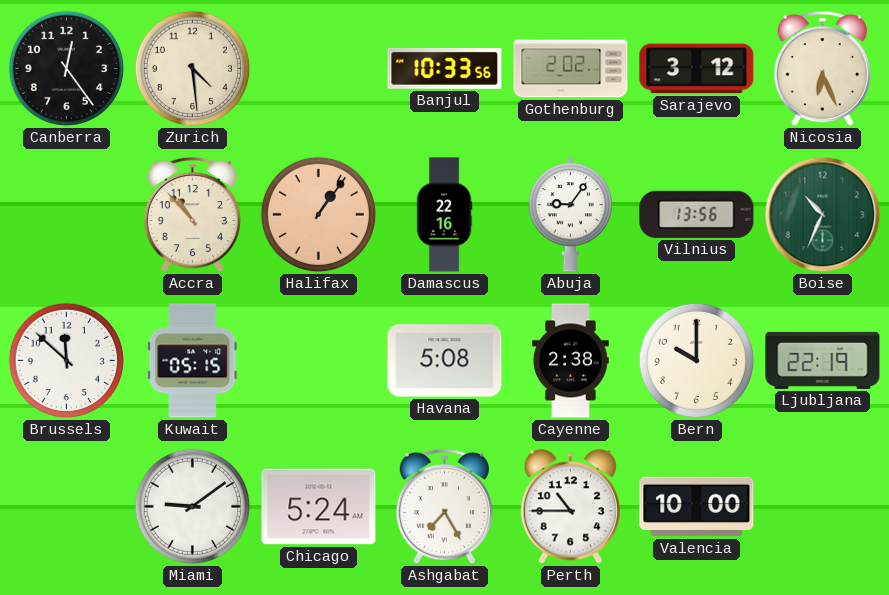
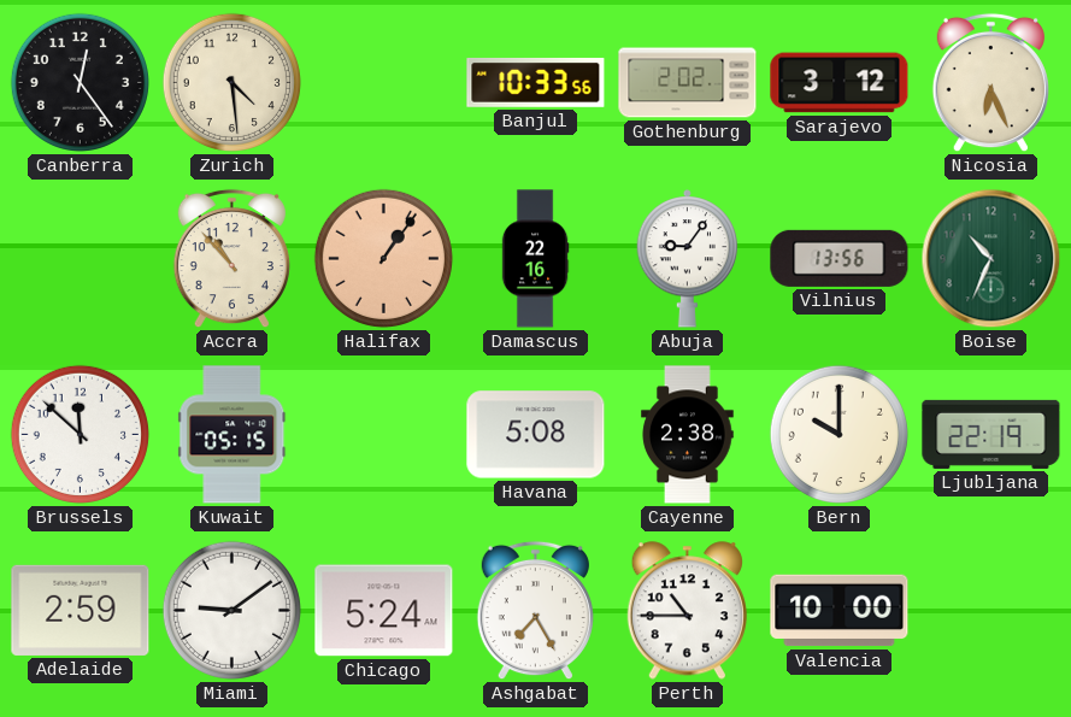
Adelaide: none -> 2:59
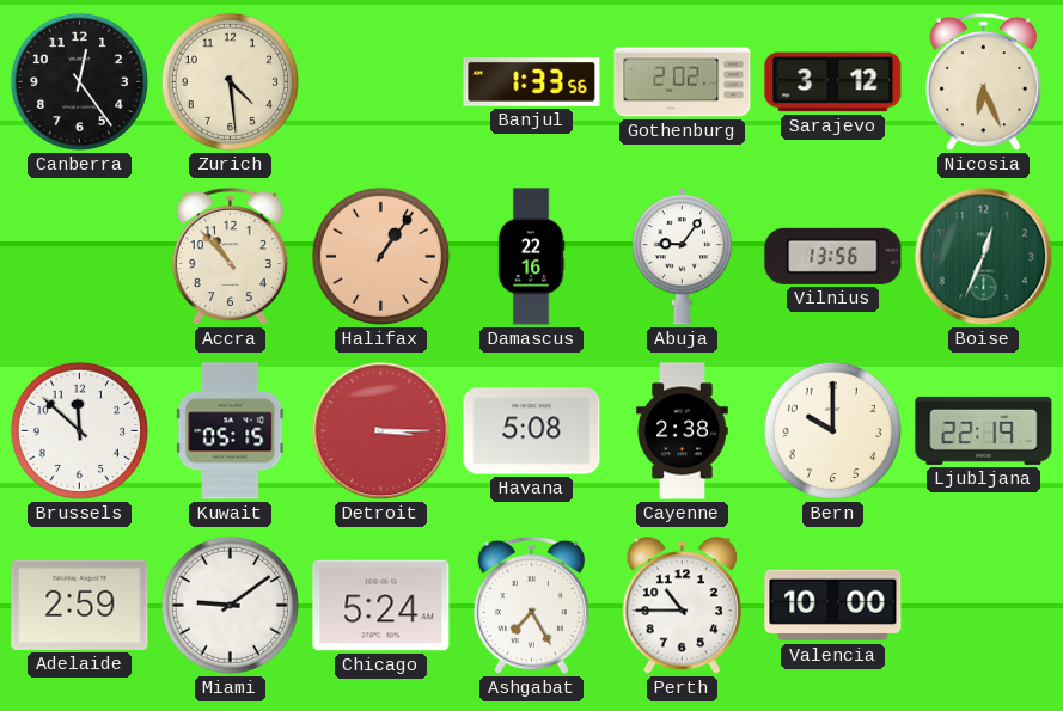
Banjul: 10:33 -> 1:33
Boise: 10:34 -> 12:34
Detroit: none -> 3:15
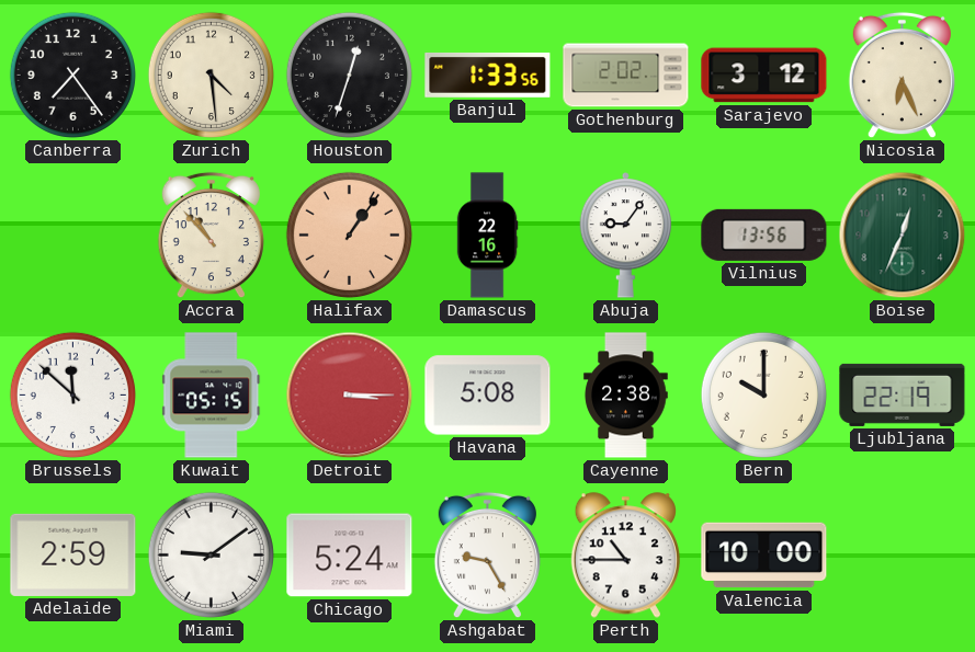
Canberra: 12:24 -> 7:24
Houston: none -> 12:33
Ashgabat: 7:25 -> 9:25
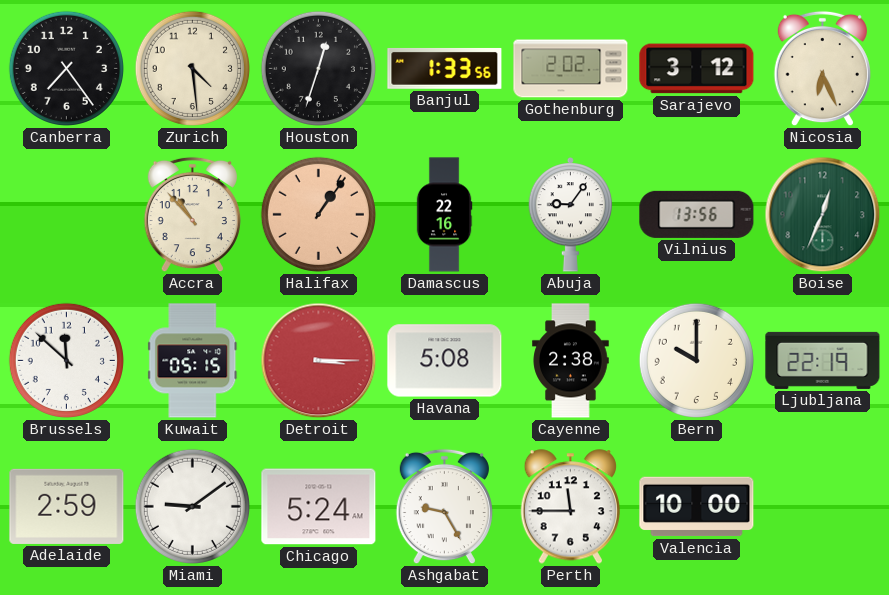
Perth: 10:45 -> 11:45
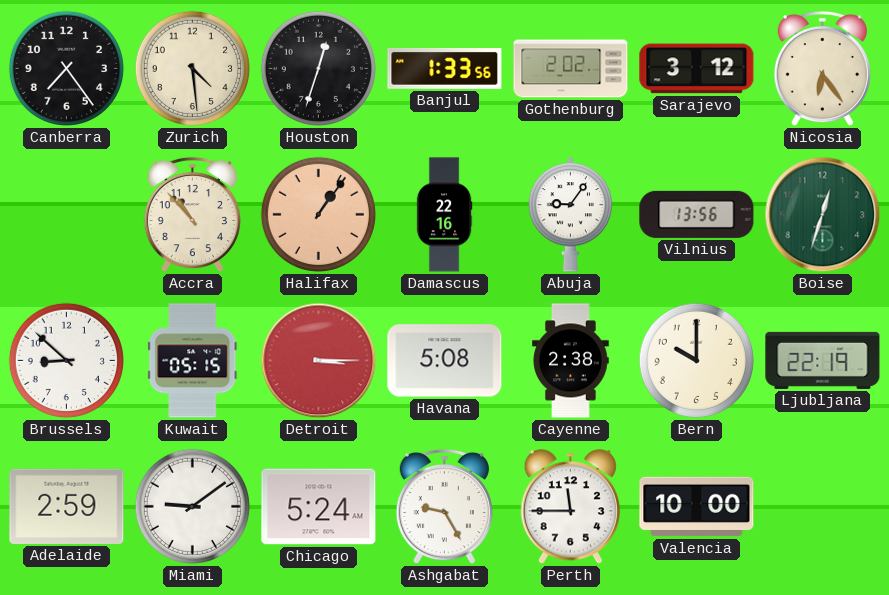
Nicosia: 6:26 -> 6:24
Boise: 12:34 -> 12:33
Brussels: 11:52 -> 8:52
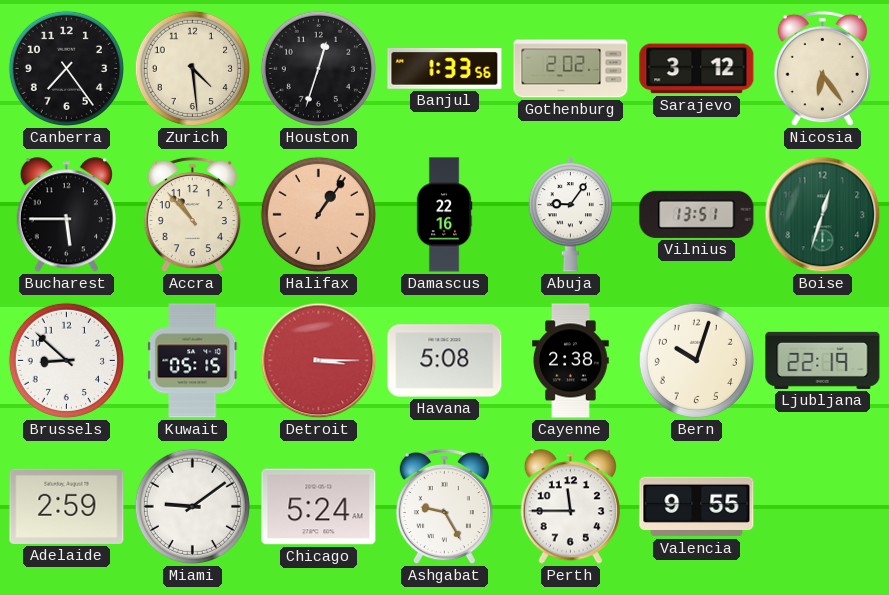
Bucharest: none -> 5:45
Vilnius: 13:56 -> 13:51
Bern: 10:00 -> 10:03
Valencia: 10:00 -> 9:55
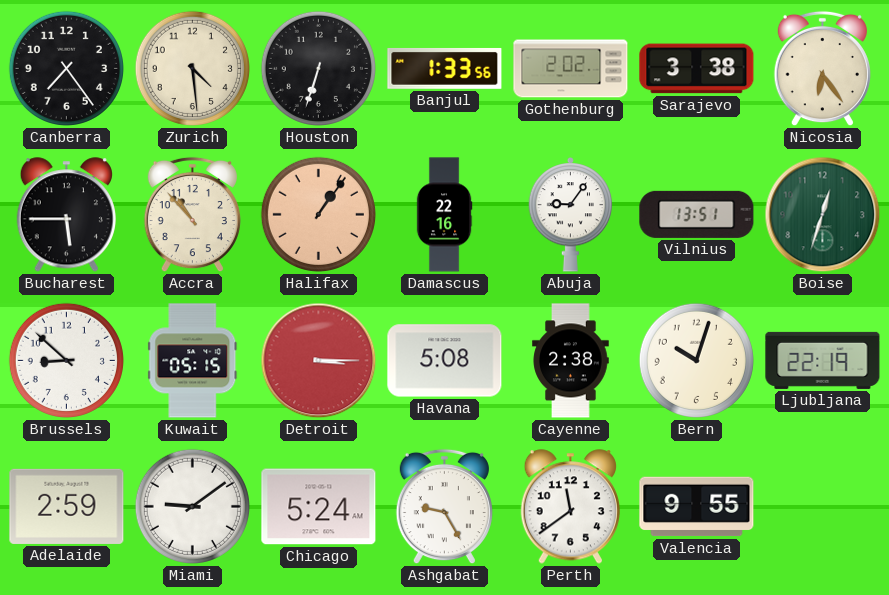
Houston: 12:33 -> 6:33
Sarajevo: 3:12 -> 3:38
Perth: 11:45 -> 11:39
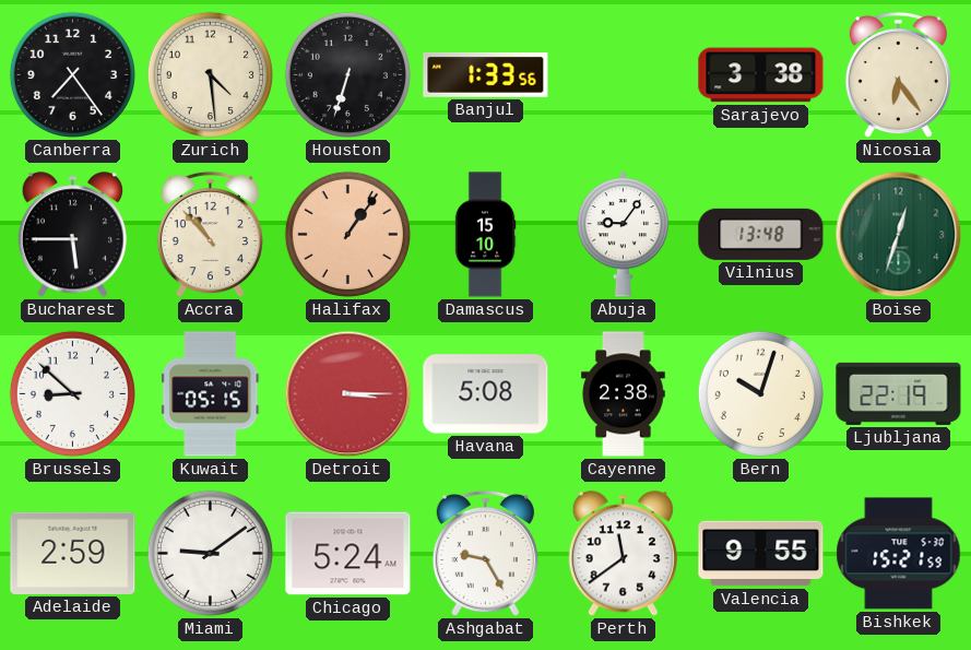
Gothenburg: 2:02 -> none
Damascus: 22:16 -> 15:10
Vilnius: 13:51 -> 13:48
Bishkek: none -> 15:21
